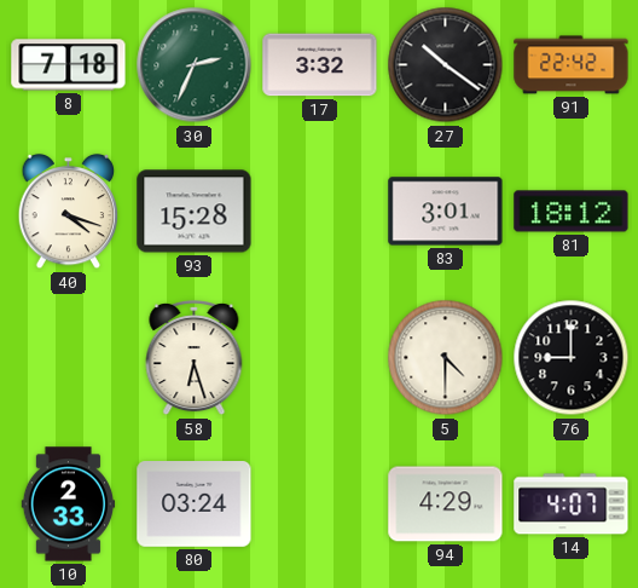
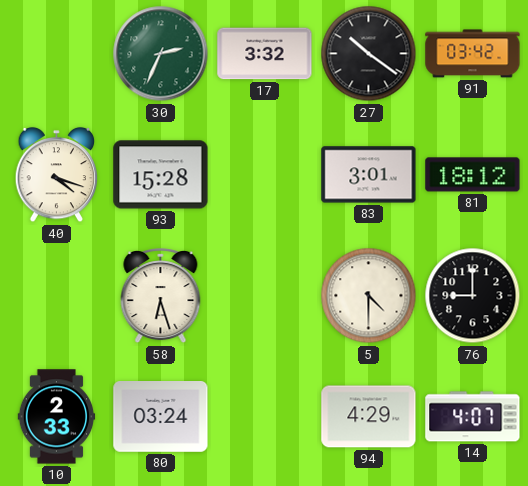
8: 7:18 -> none
91: 22:42 -> 03:42
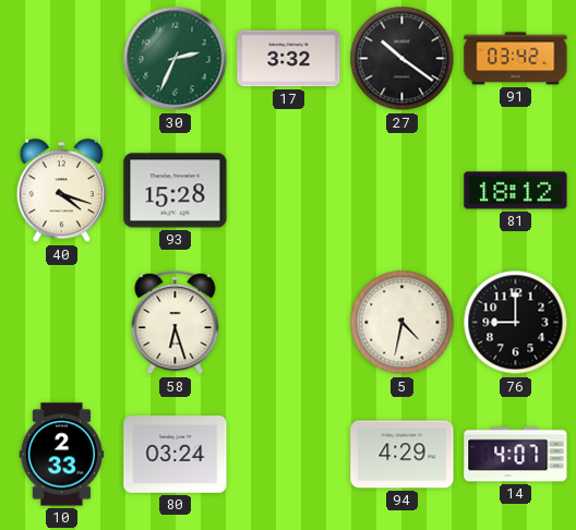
83: 3:01 -> none
5: 4:30 -> 4:32
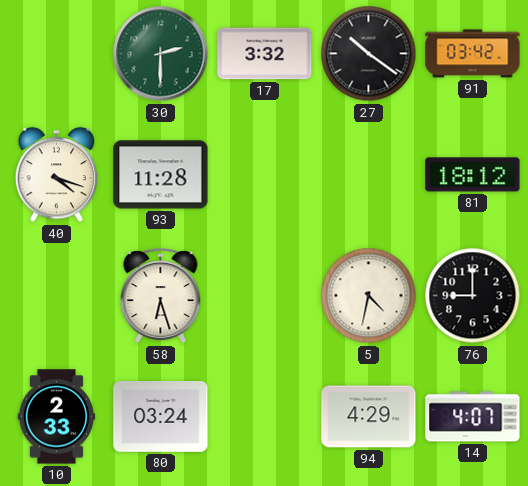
30: 2:34 -> 2:30
93: 15:28 -> 11:28
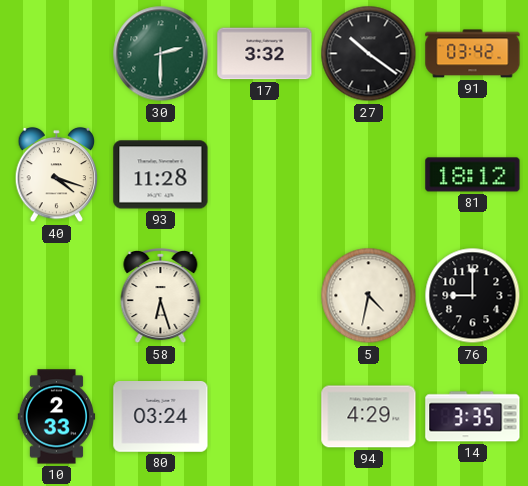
14: 4:07 -> 3:35
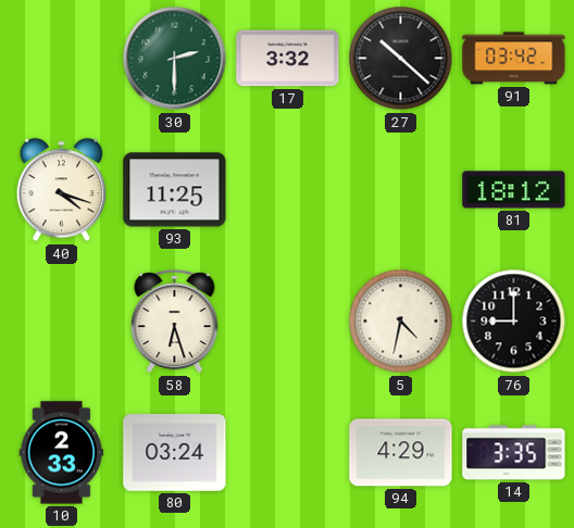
27: 10:21 -> 10:22
93: 11:28 -> 11:25
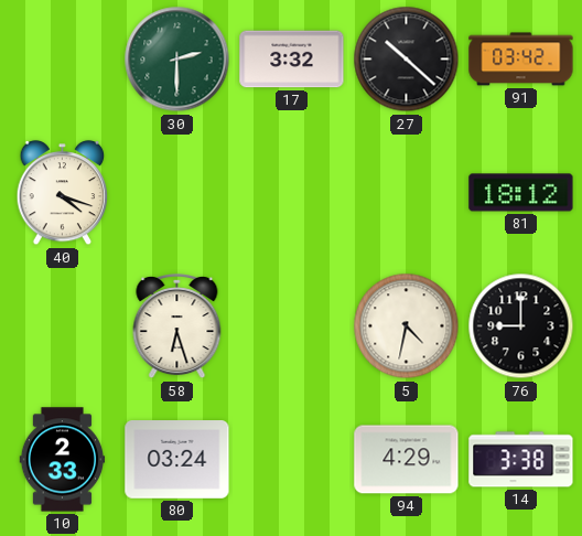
93: 11:25 -> none
14: 3:35 -> 3:38
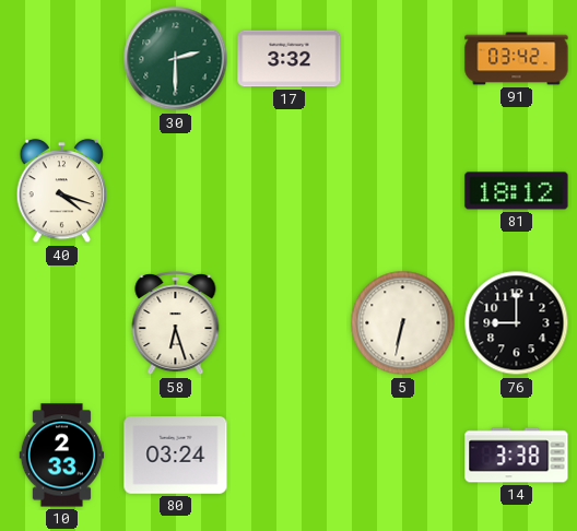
27: 10:22 -> none
5: 4:32 -> 6:32
94: 4:29 -> none
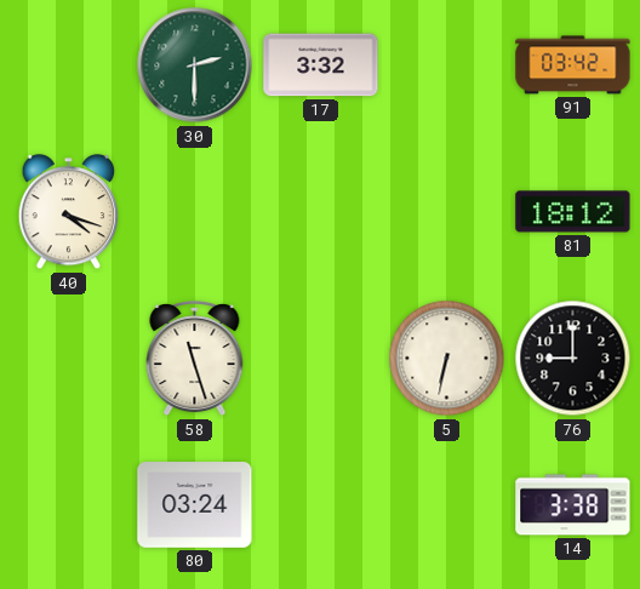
58: 6:27 -> 11:27
10: 2:33 -> none
